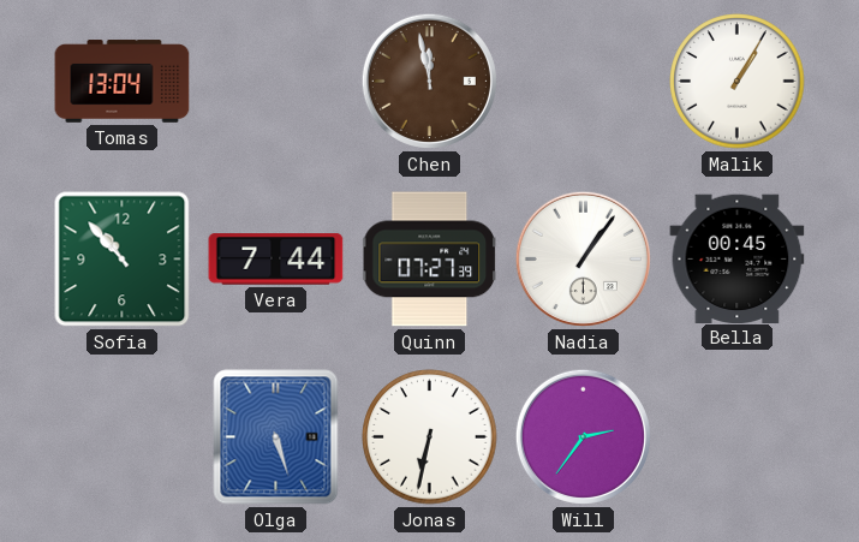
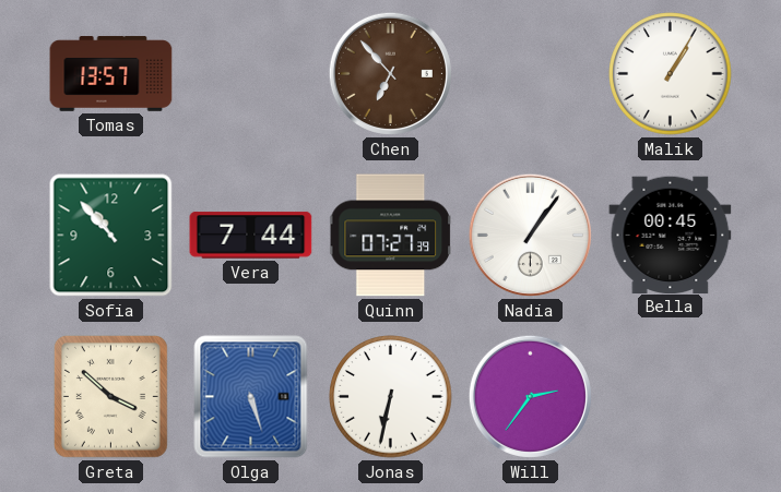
Tomas: 13:04 -> 13:57
Chen: 11:58 -> 6:53
Greta: none -> 3:52
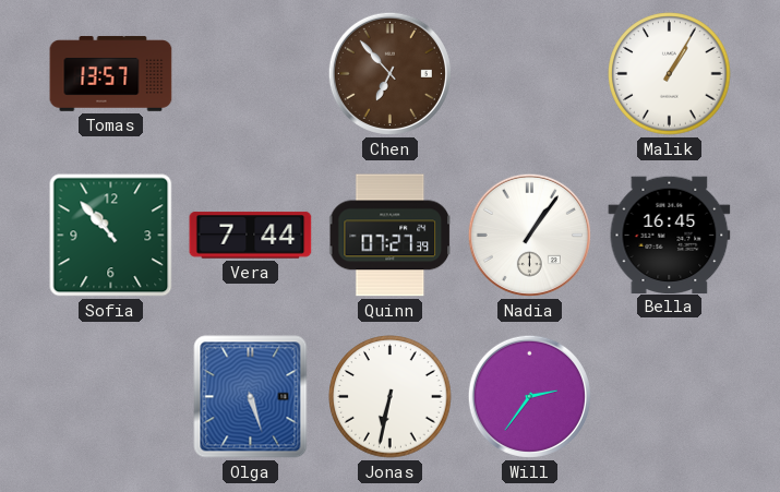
Bella: 00:45 -> 16:45
Greta: 3:52 -> none
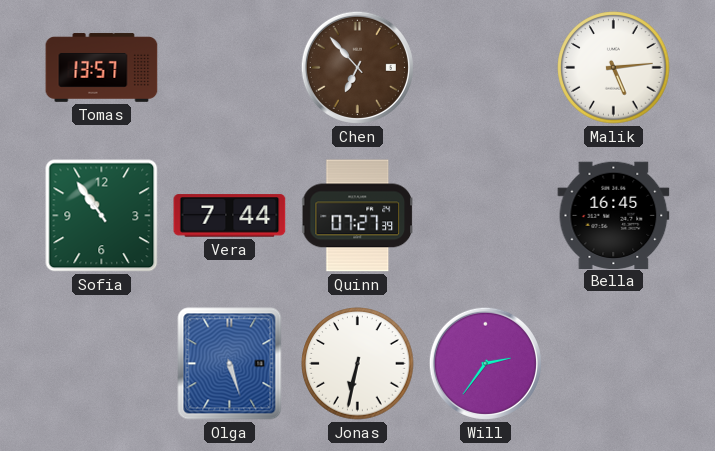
Malik: 1:05 -> 5:14
Sofia: 10:53 -> 10:54
Nadia: 1:06 -> none
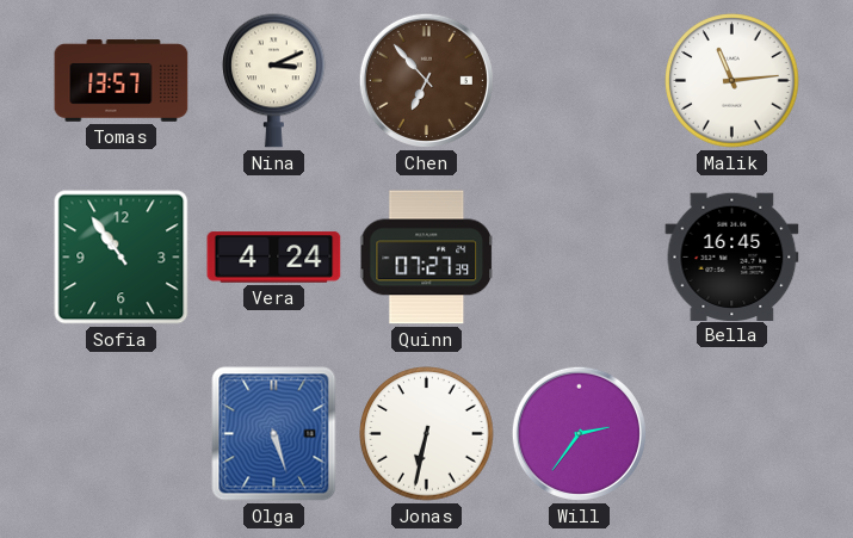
Nina: none -> 3:11
Malik: 5:14 -> 11:14
Vera: 7:44 -> 4:24
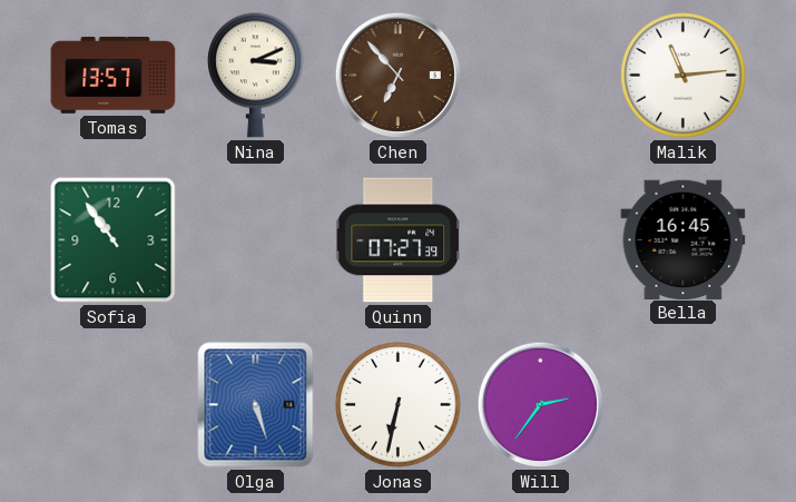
Vera: 4:24 -> none
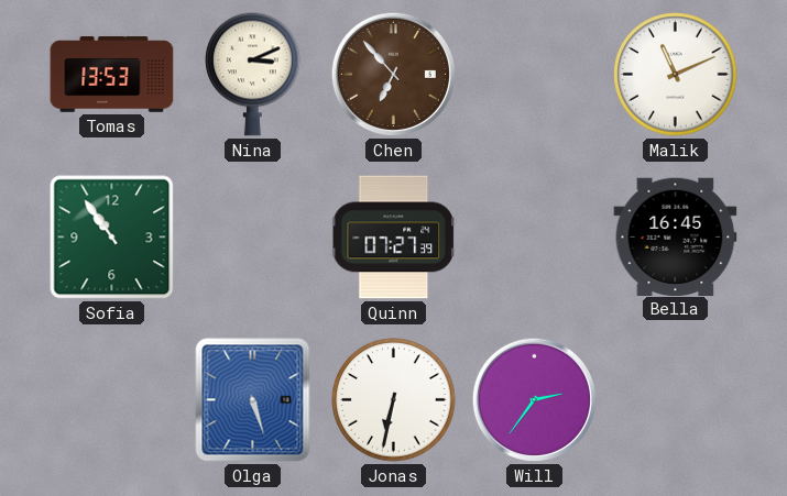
Tomas: 13:57 -> 13:53
Malik: 11:14 -> 11:11
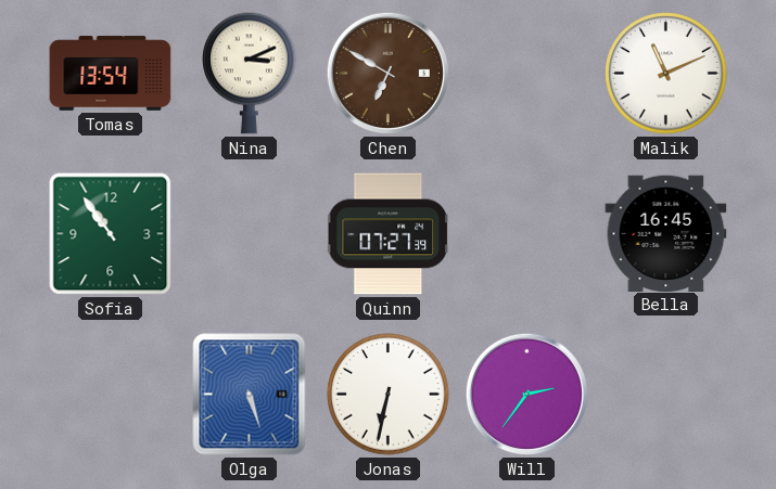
Tomas: 13:53 -> 13:54
Chen: 6:53 -> 6:50
